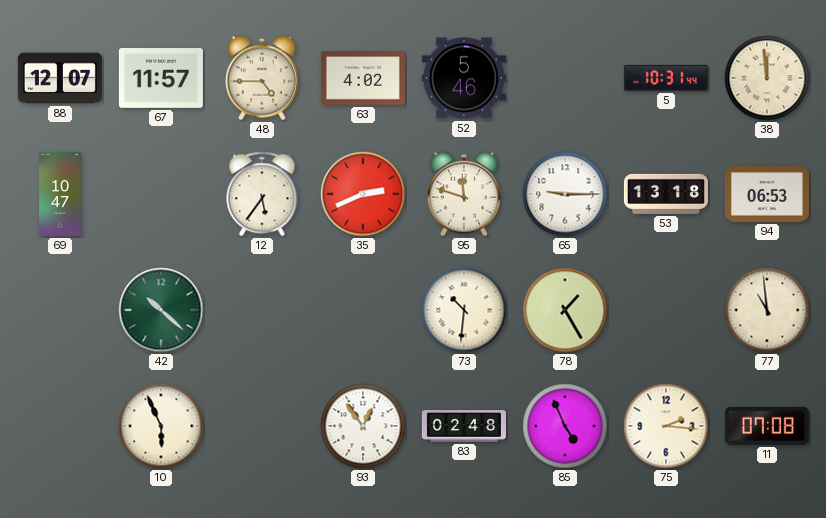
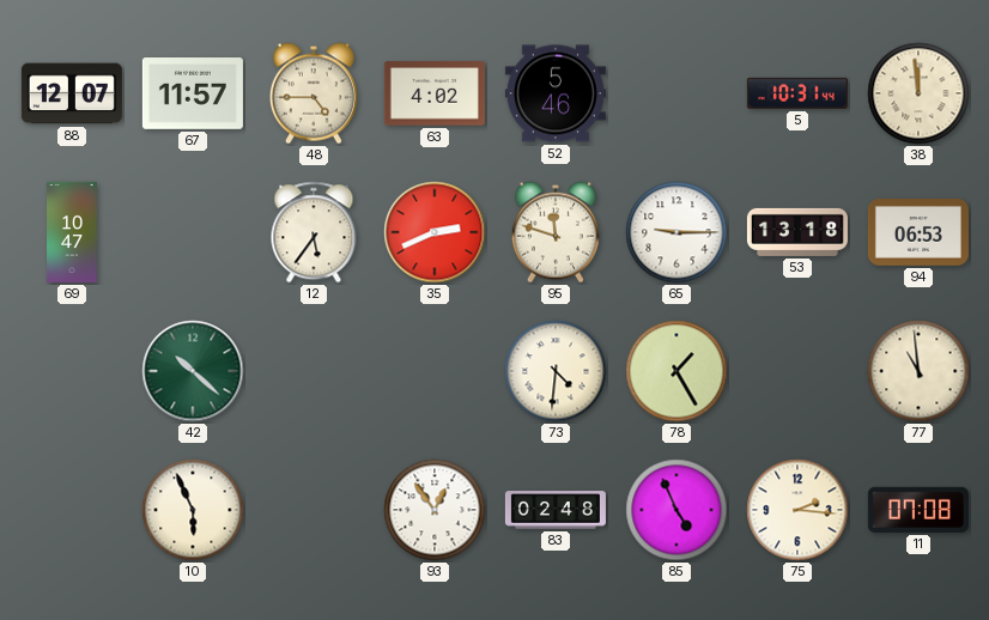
73: 10:31 -> 4:31
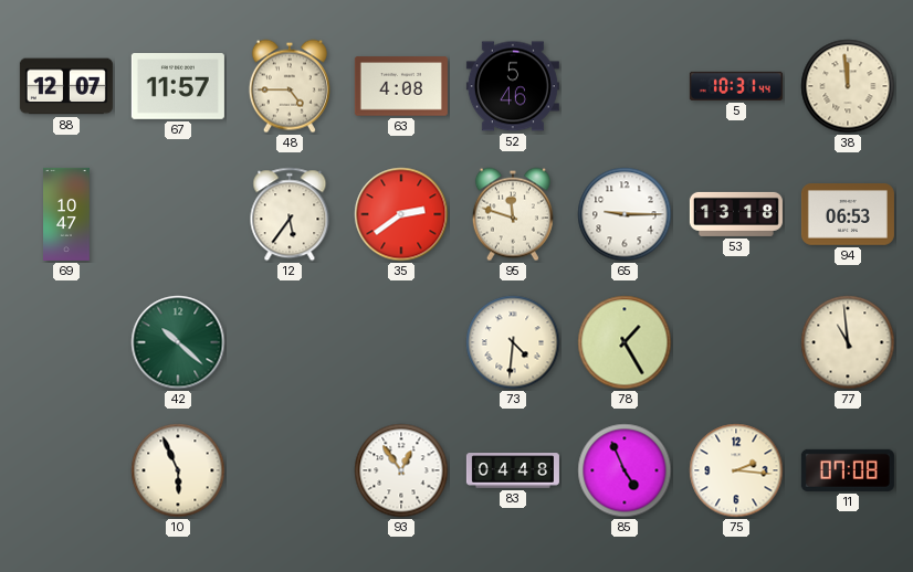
63: 4:02 -> 4:08
35: 2:41 -> 2:39
83: 02:48 -> 04:48
